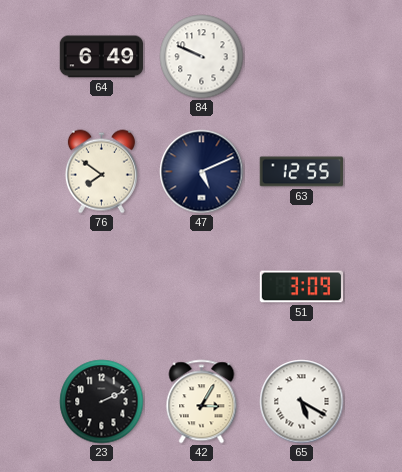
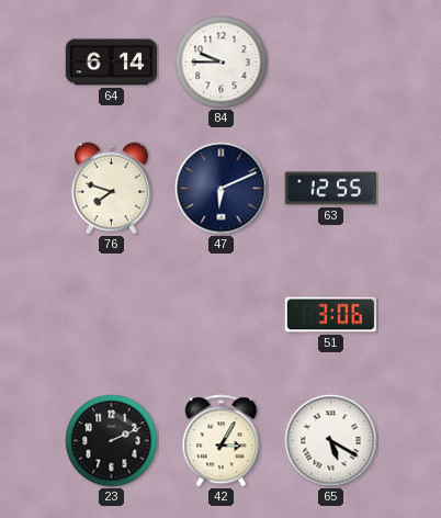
64: 6:49 -> 6:14
84: 9:49 -> 9:45
76: 7:51 -> 7:48
47: 5:11 -> 6:11
51: 3:09 -> 3:06
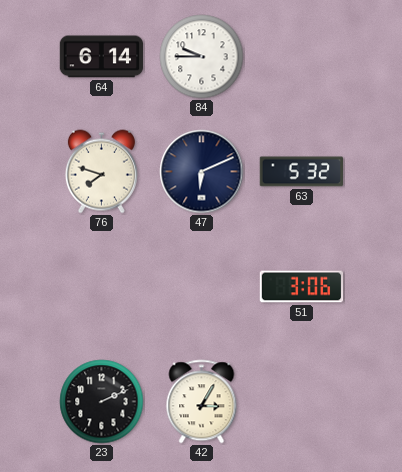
63: 12:55 -> 5:32
65: 5:20 -> none
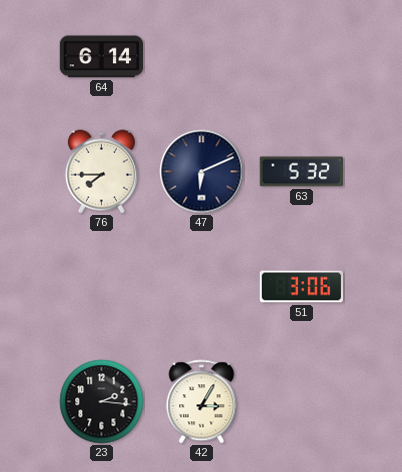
84: 9:45 -> none
76: 7:48 -> 7:45
23: 2:11 -> 2:16
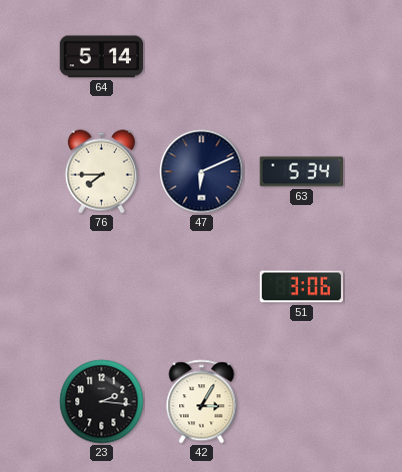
64: 6:14 -> 5:14
63: 5:32 -> 5:34
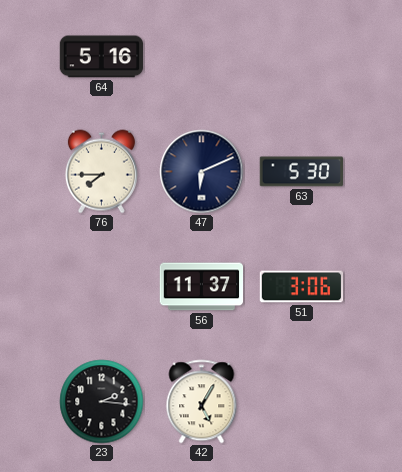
64: 5:14 -> 5:16
63: 5:34 -> 5:30
56: none -> 11:37
42: 3:05 -> 5:05
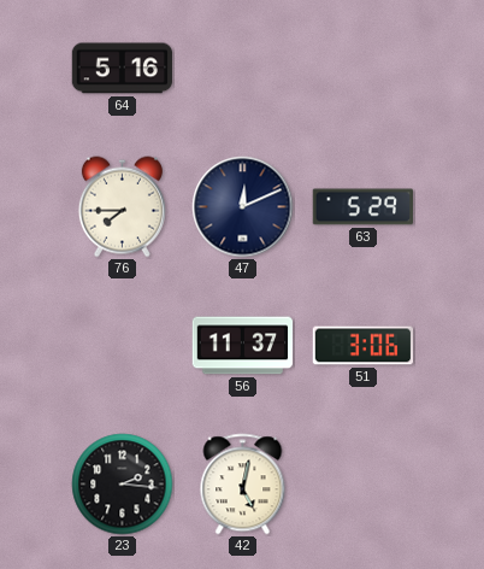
47: 6:11 -> 12:11
63: 5:30 -> 5:29
42: 5:05 -> 5:02
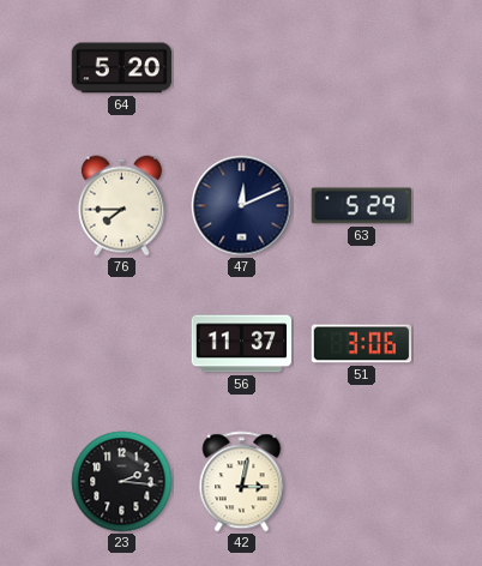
64: 5:16 -> 5:20
42: 5:02 -> 3:02
